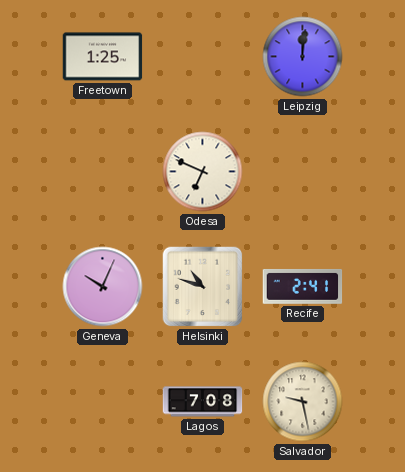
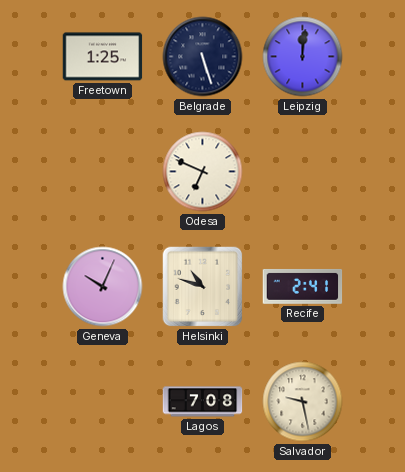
Belgrade: none -> 5:27
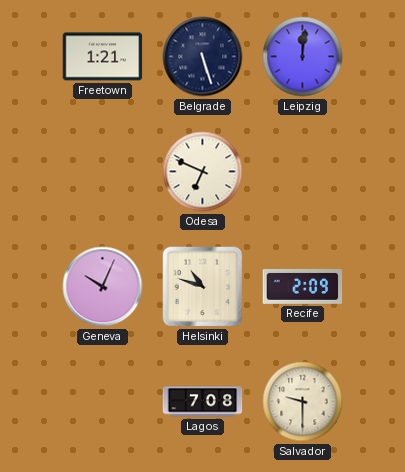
Freetown: 1:25 -> 1:21
Recife: 2:41 -> 2:09
Salvador: 9:28 -> 9:30
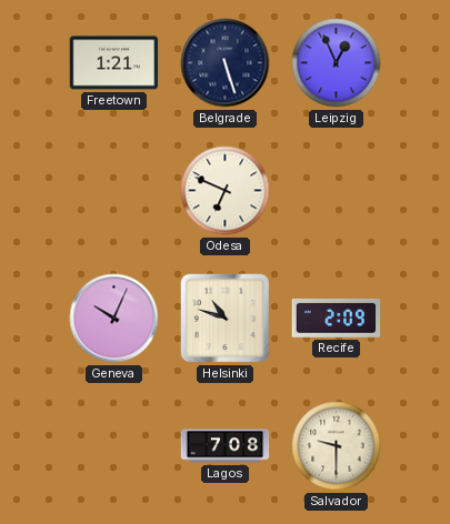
Leipzig: 12:01 -> 12:56
